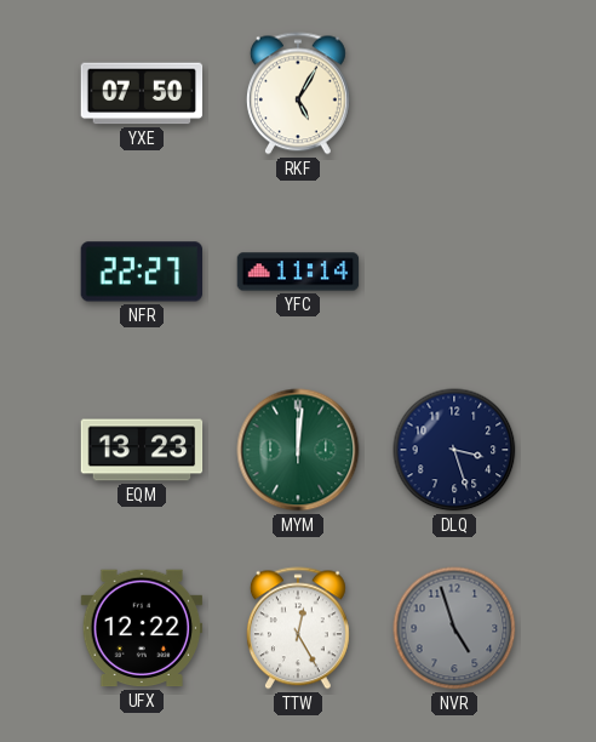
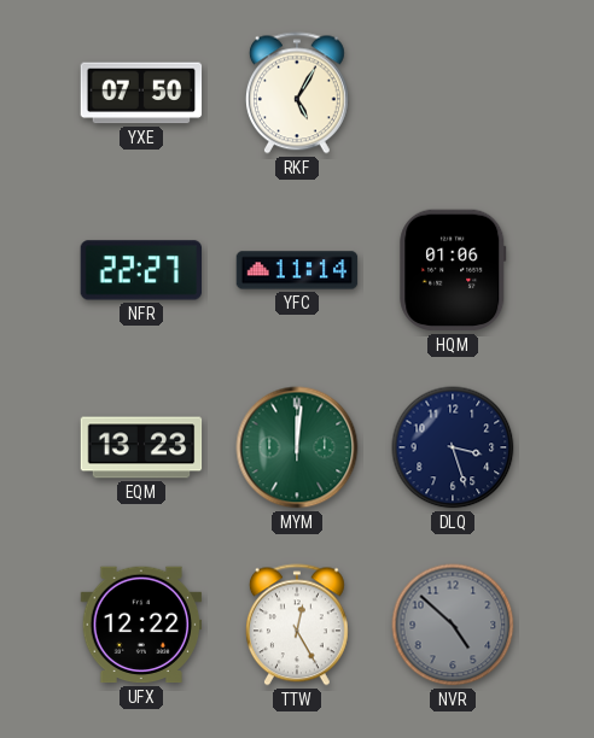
HQM: none -> 01:06
NVR: 4:57 -> 4:52
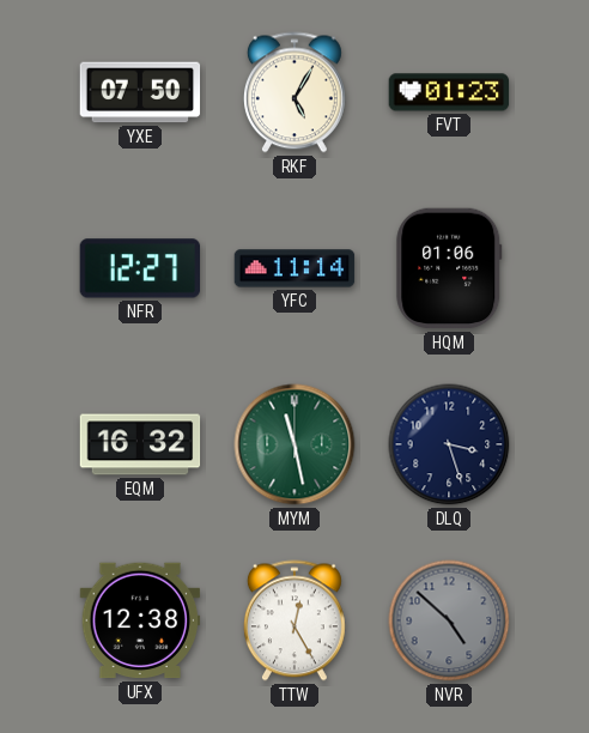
FVT: none -> 01:23
NFR: 22:27 -> 12:27
EQM: 13:23 -> 16:32
MYM: 12:01 -> 11:28
UFX: 12:22 -> 12:38
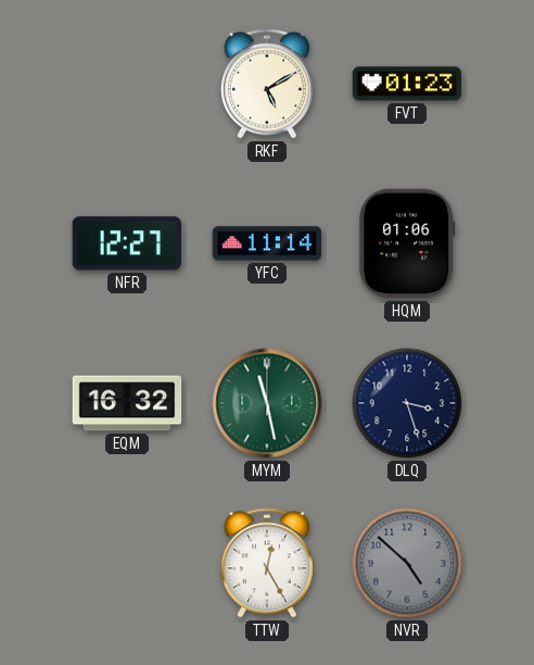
YXE: 07:50 -> none
RKF: 5:05 -> 5:10
UFX: 12:38 -> none
